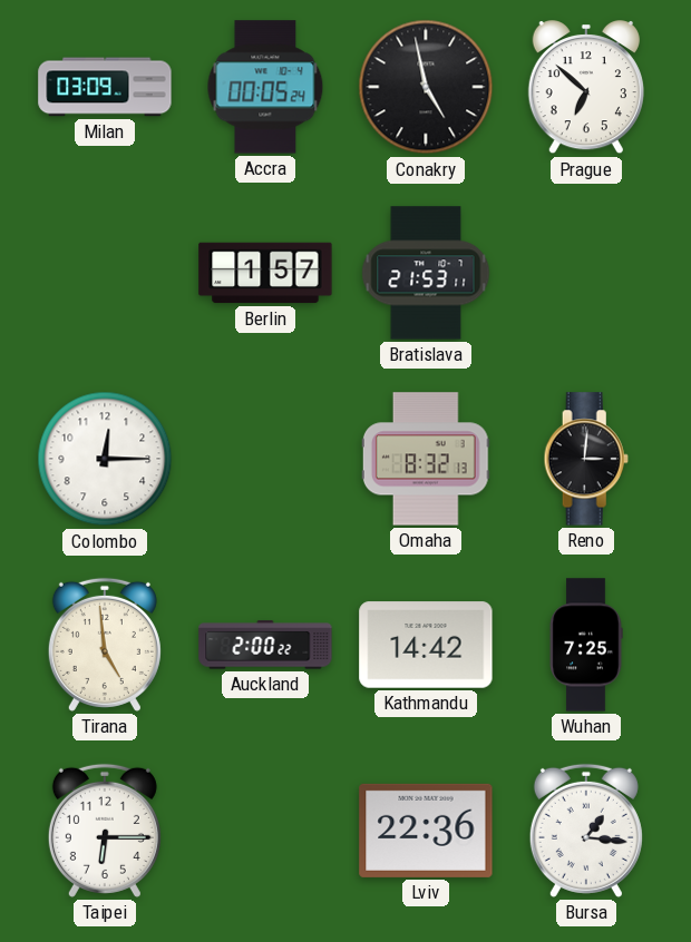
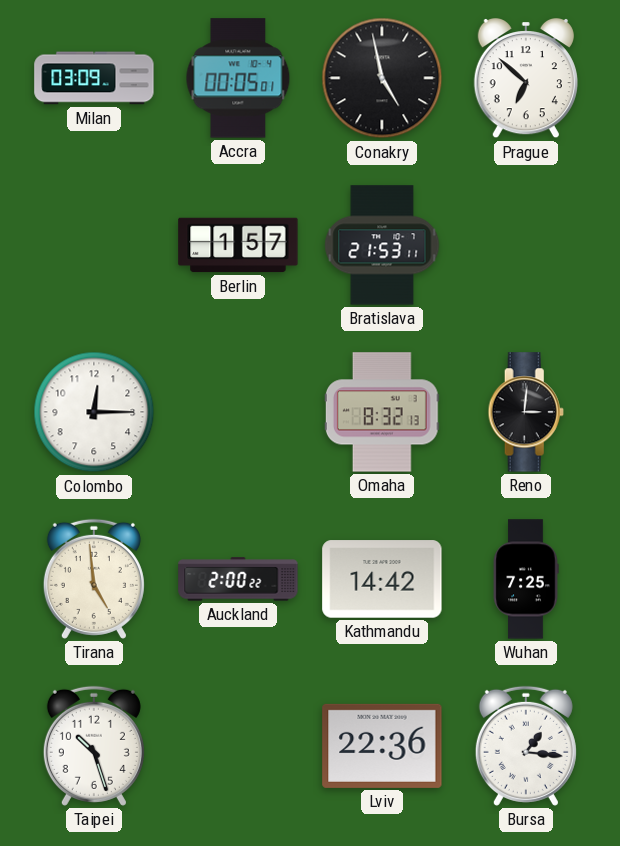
Accra: 00:05:24 -> 00:05:01
Taipei: 6:15 -> 10:27
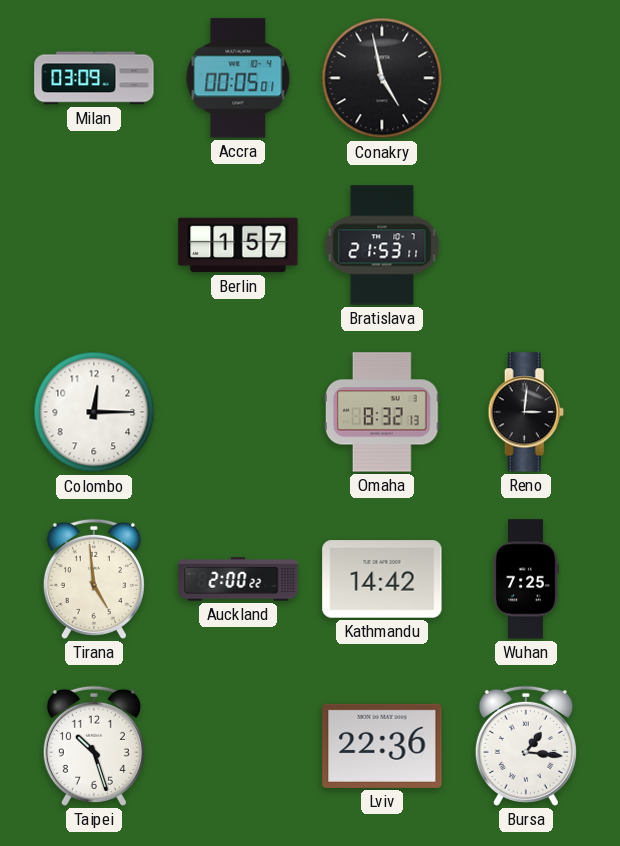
Prague: 6:52 -> none
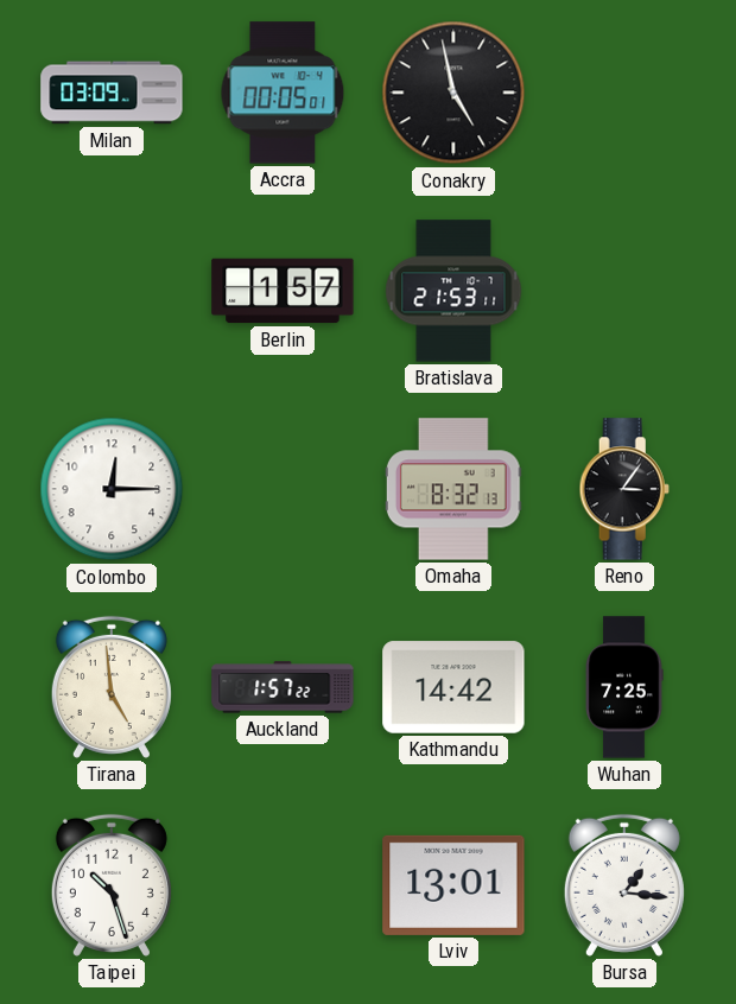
Reno: 3:01 -> 3:06
Auckland: 2:00 -> 1:57
Lviv: 22:36 -> 13:01
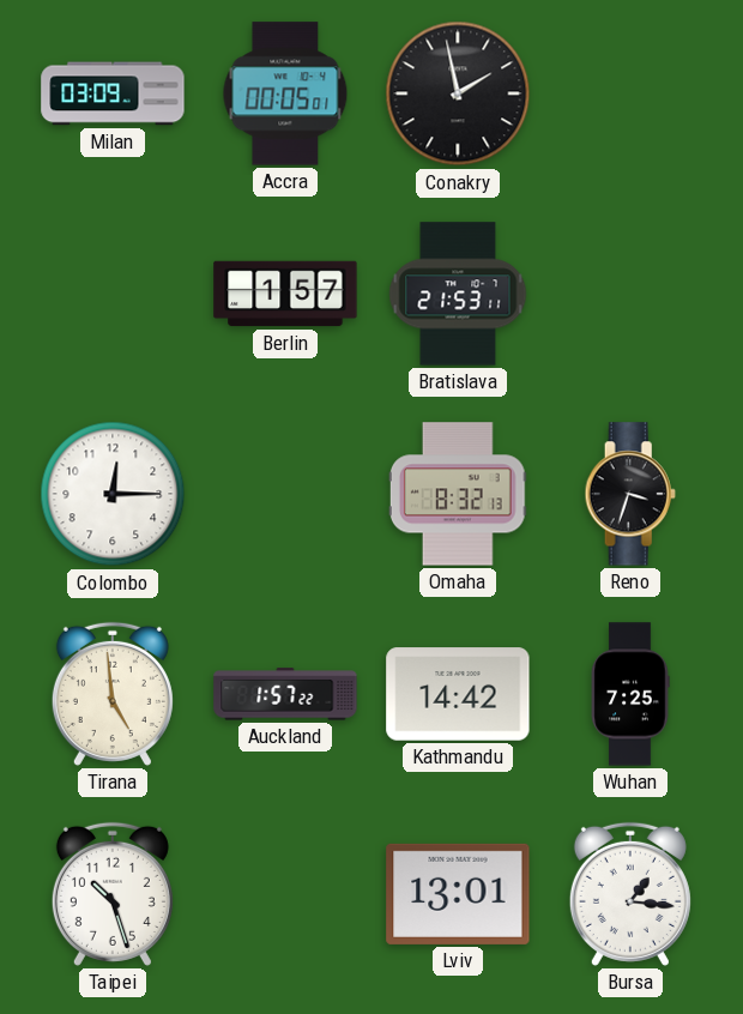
Conakry: 4:58 -> 1:58
Reno: 3:06 -> 3:33
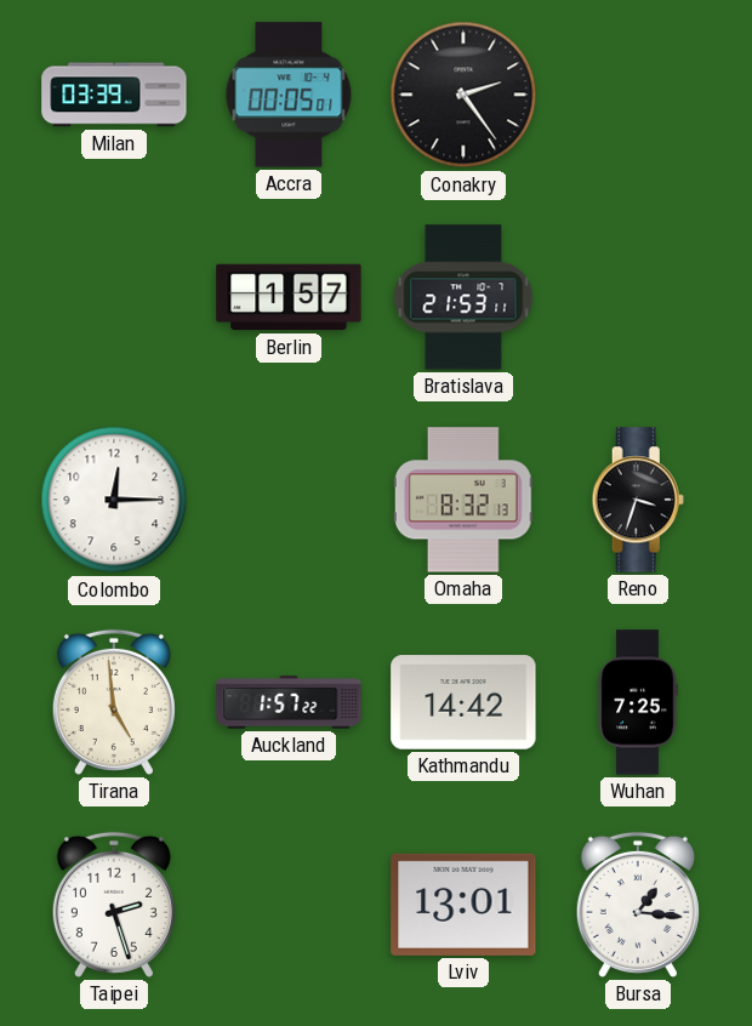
Milan: 03:09 -> 03:39
Conakry: 1:58 -> 2:24
Taipei: 10:27 -> 2:27
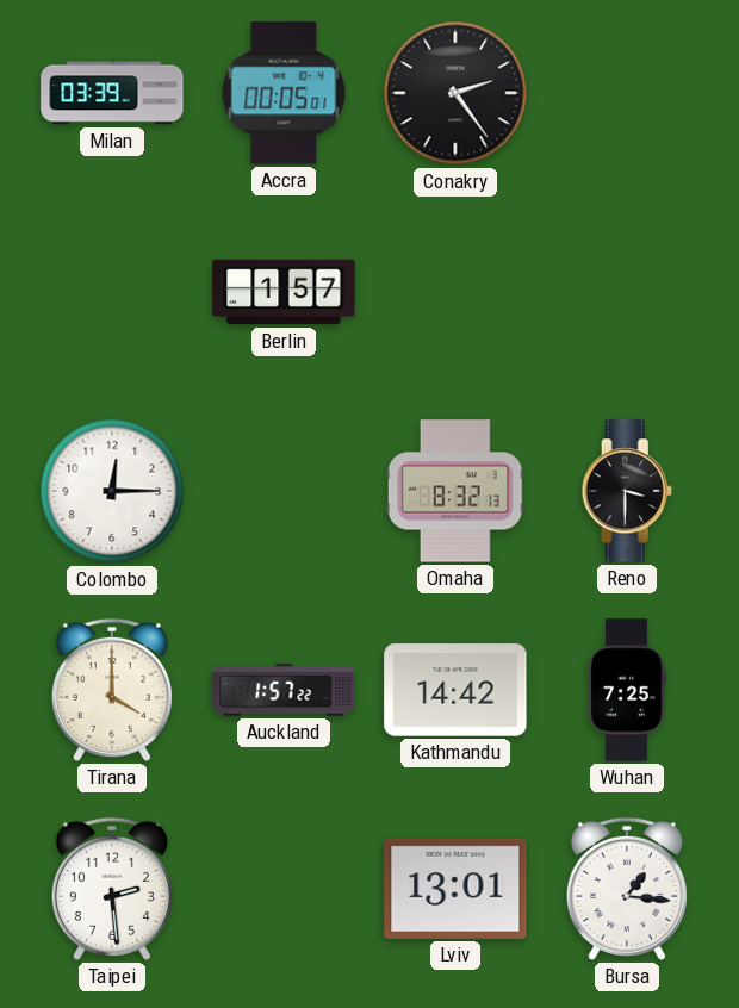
Bratislava: 21:53 -> none
Reno: 3:33 -> 3:30
Tirana: 4:59 -> 4:00
Taipei: 2:27 -> 2:29
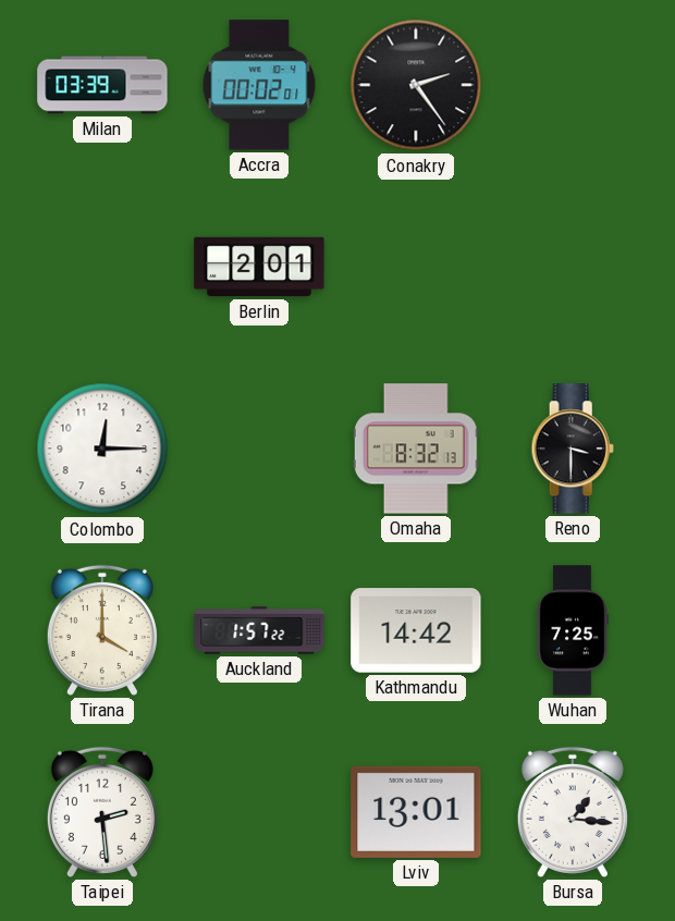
Accra: 00:05 -> 00:02
Berlin: 1:57 -> 2:01
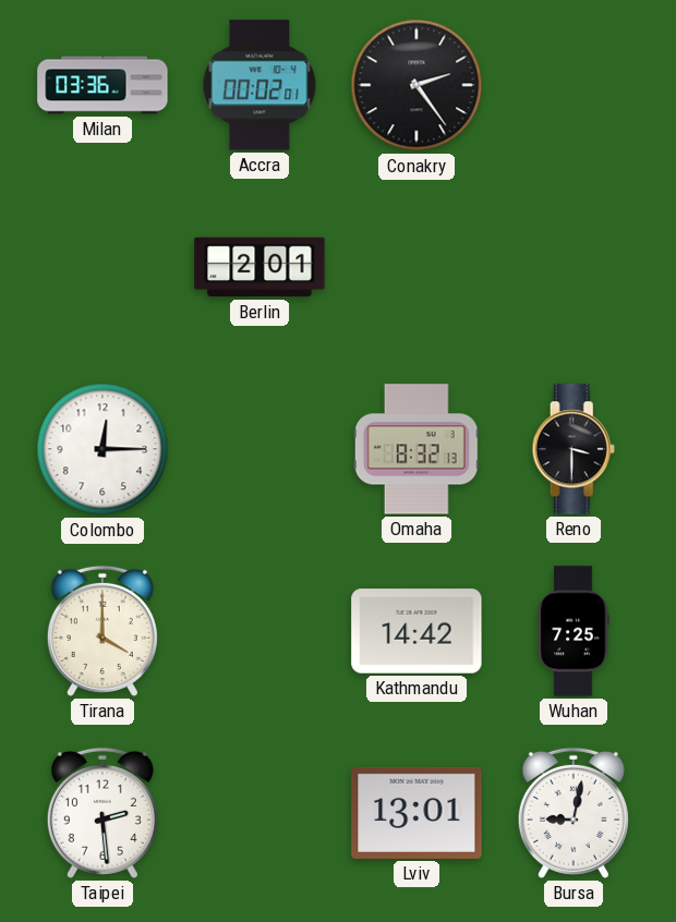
Milan: 03:39 -> 03:36
Auckland: 1:57 -> none
Bursa: 1:16 -> 9:02
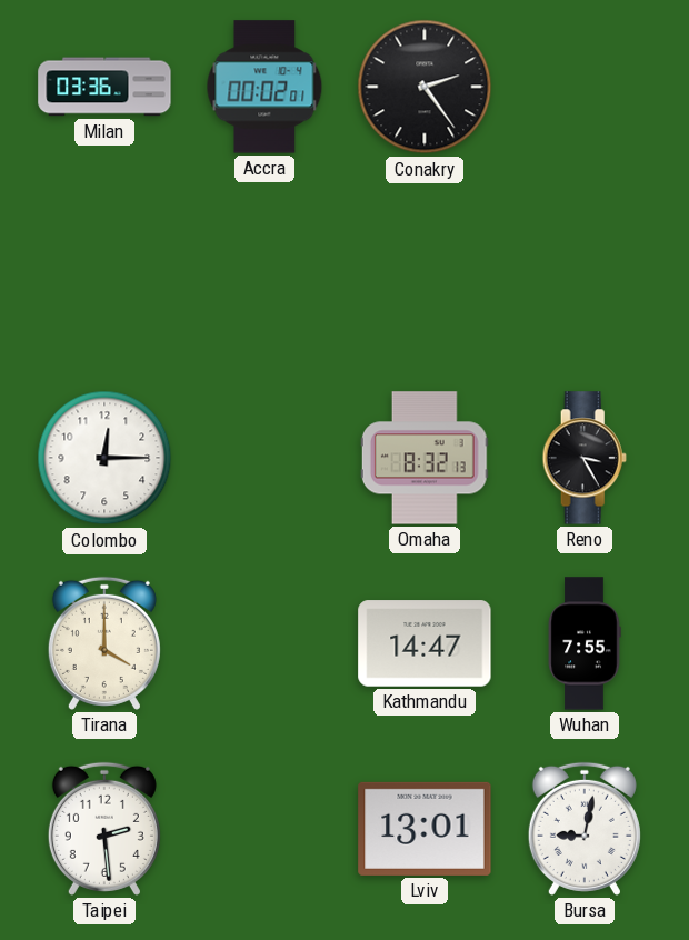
Berlin: 2:01 -> none
Reno: 3:30 -> 3:25
Kathmandu: 14:42 -> 14:47
Wuhan: 7:25 -> 7:55
